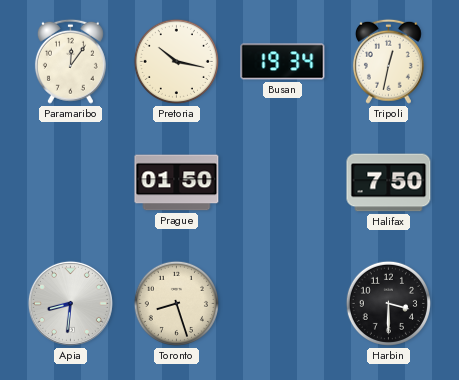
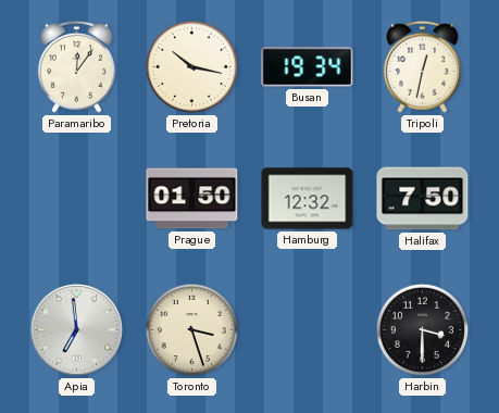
Hamburg: none -> 12:32
Apia: 8:31 -> 6:59
Toronto: 8:27 -> 3:27
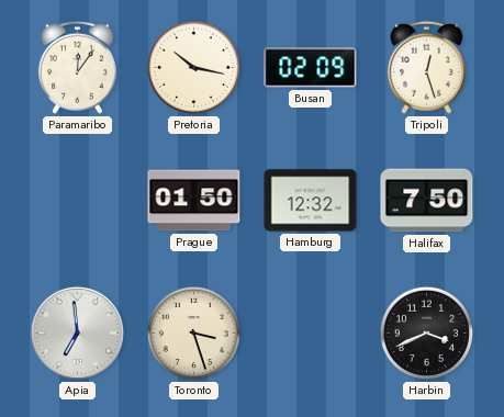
Busan: 19:34 -> 02:09
Tripoli: 12:32 -> 12:27
Harbin: 3:30 -> 3:41
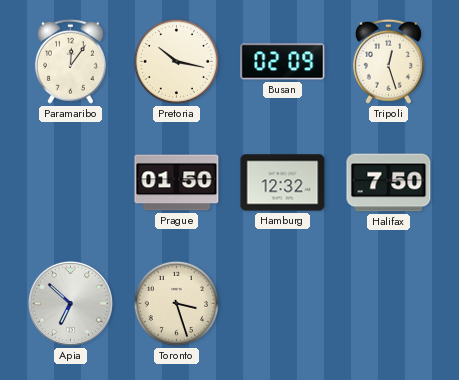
Apia: 6:59 -> 6:52
Harbin: 3:41 -> none
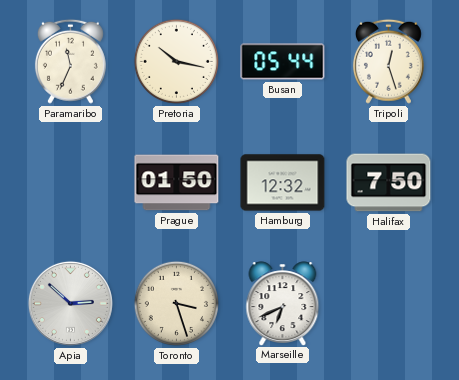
Paramaribo: 12:06 -> 11:34
Busan: 02:09 -> 05:44
Apia: 6:52 -> 2:52
Marseille: none -> 6:41
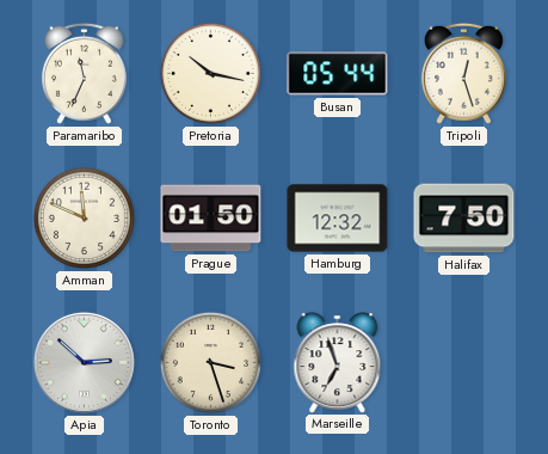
Amman: none -> 11:49
Marseille: 6:41 -> 6:57
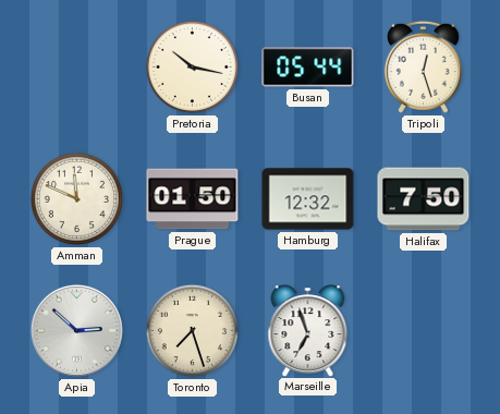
Paramaribo: 11:34 -> none
Toronto: 3:27 -> 7:27
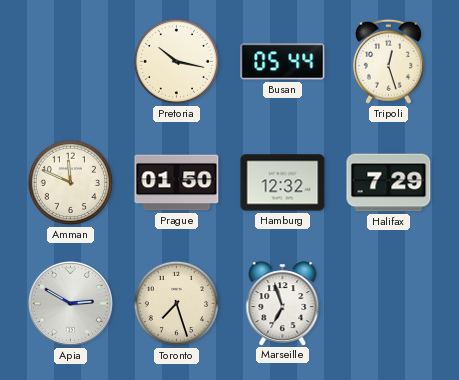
Halifax: 7:50 -> 7:29
Apia: 2:52 -> 2:50
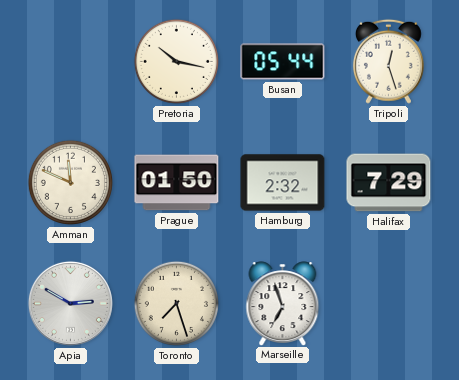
Hamburg: 12:32 -> 2:32
